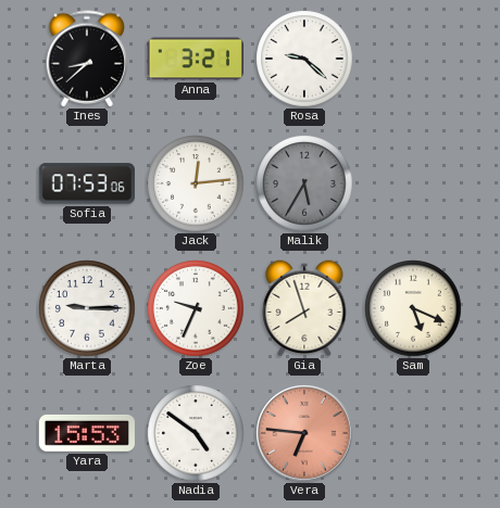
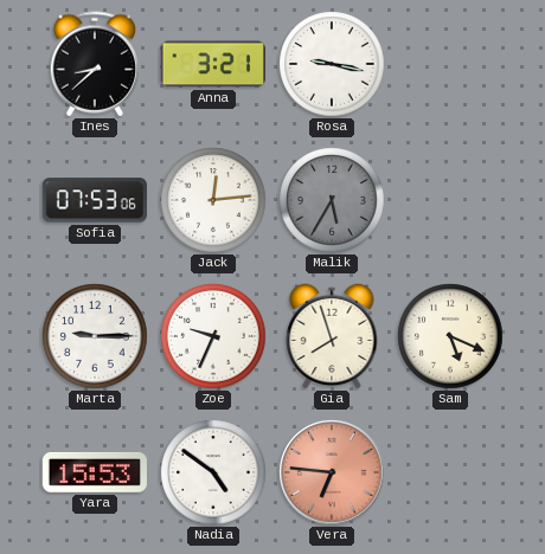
Rosa: 9:22 -> 9:17
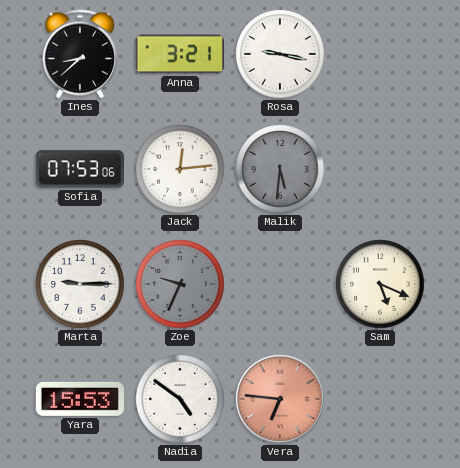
Malik: 5:35 -> 5:31
Zoe dial: white -> grey
Gia: 7:57 -> none
